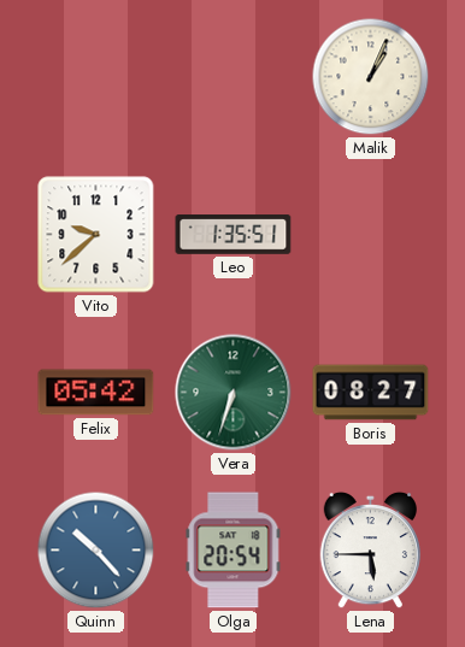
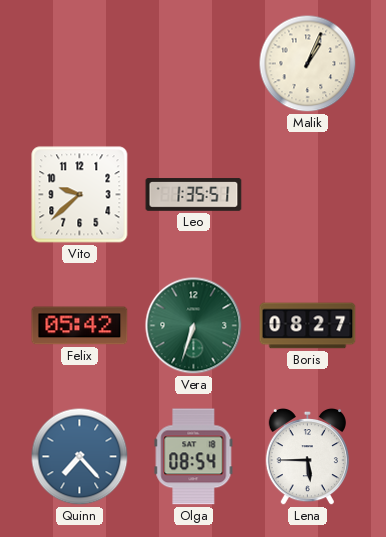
Quinn: 10:23 -> 7:23
Olga: 20:54 -> 08:54
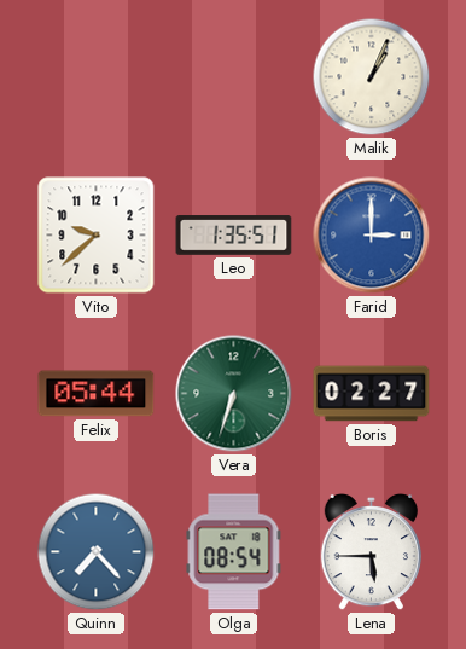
Farid: none -> 3:00
Felix: 05:42 -> 05:44
Boris: 08:27 -> 02:27
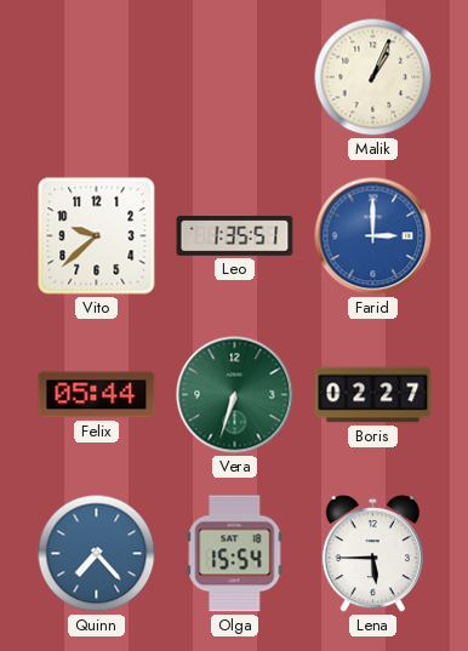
Olga: 08:54 -> 15:54
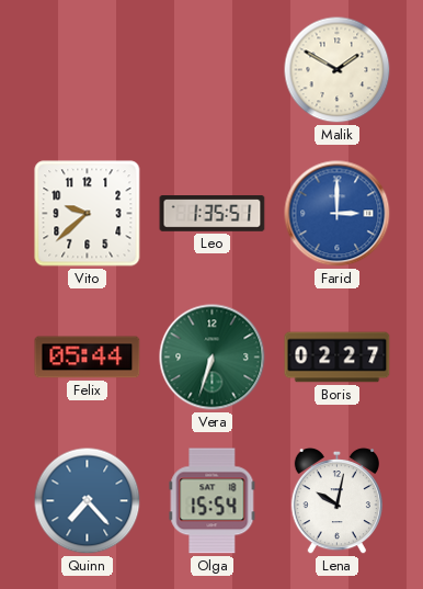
Malik: 1:04 -> 1:50
Lena: 5:45 -> 10:02
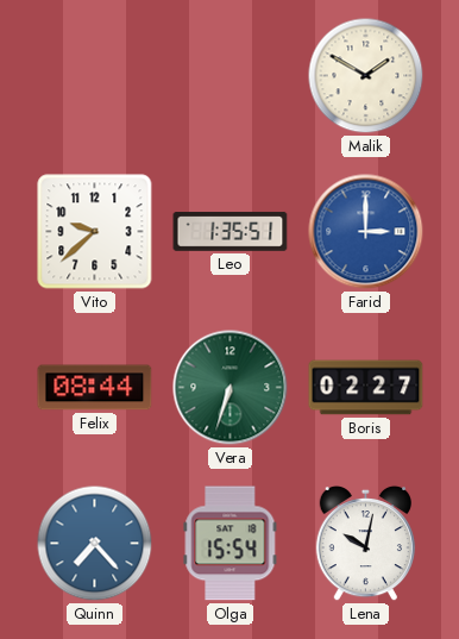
Felix: 05:44 -> 08:44
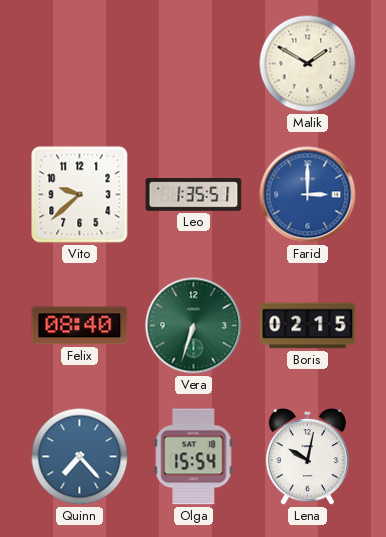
Felix: 08:44 -> 08:40
Boris: 02:27 -> 02:15
